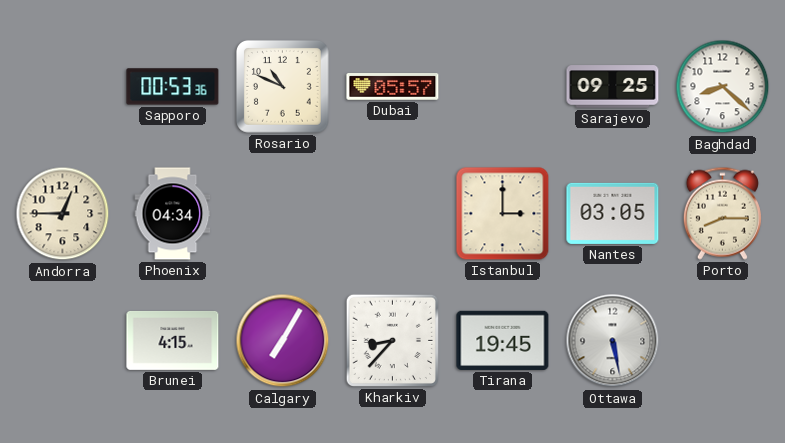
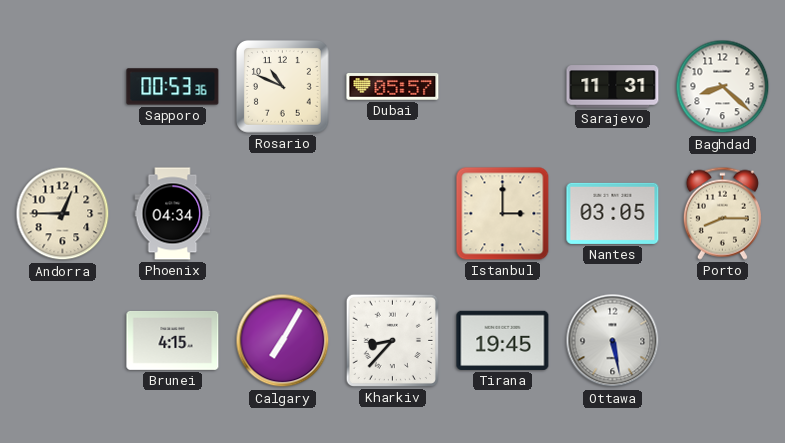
Sarajevo: 09:25 -> 11:31
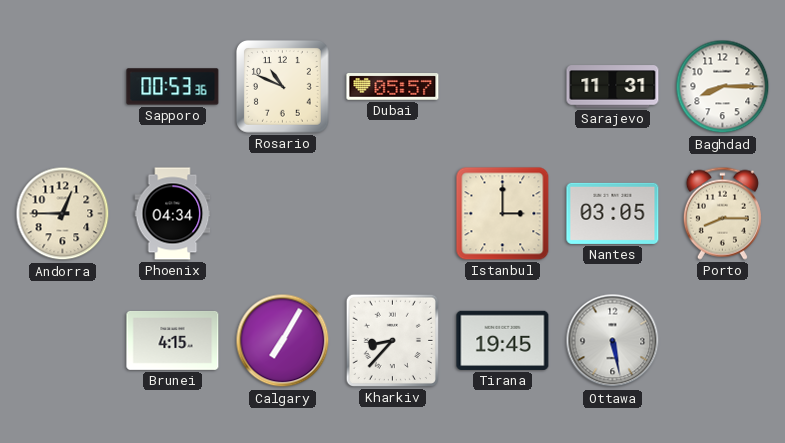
Baghdad: 8:22 -> 8:15
